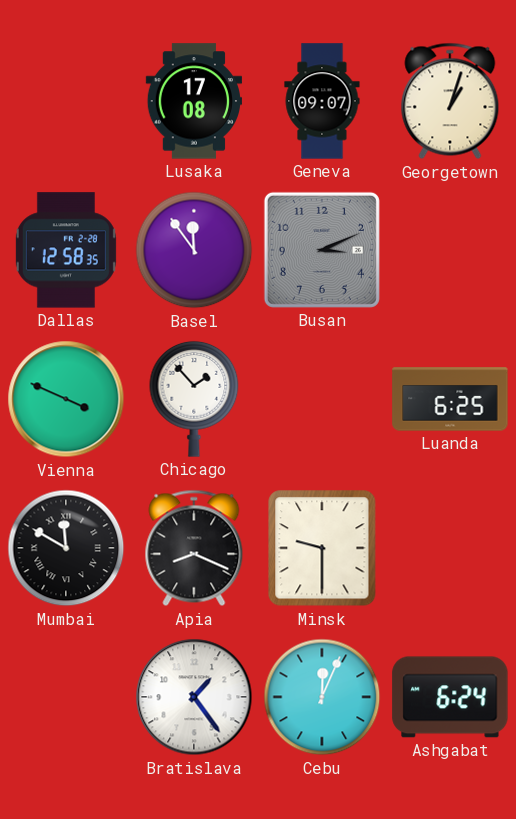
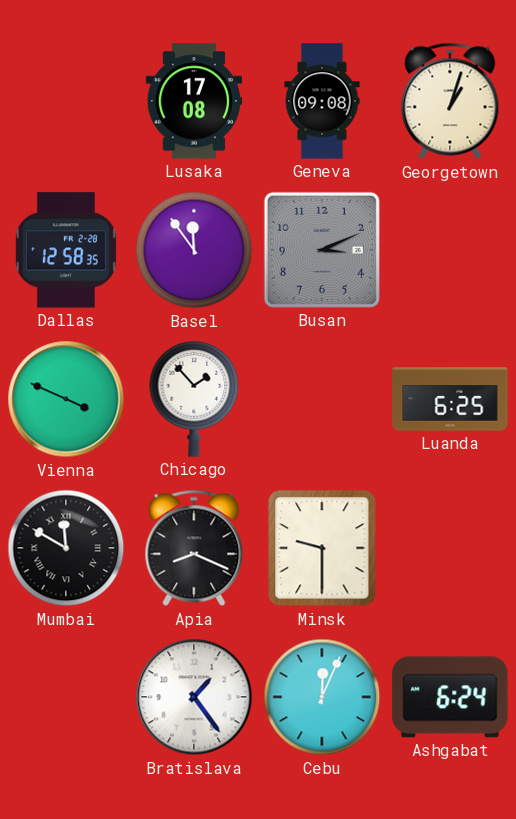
Geneva: 09:07 -> 09:08
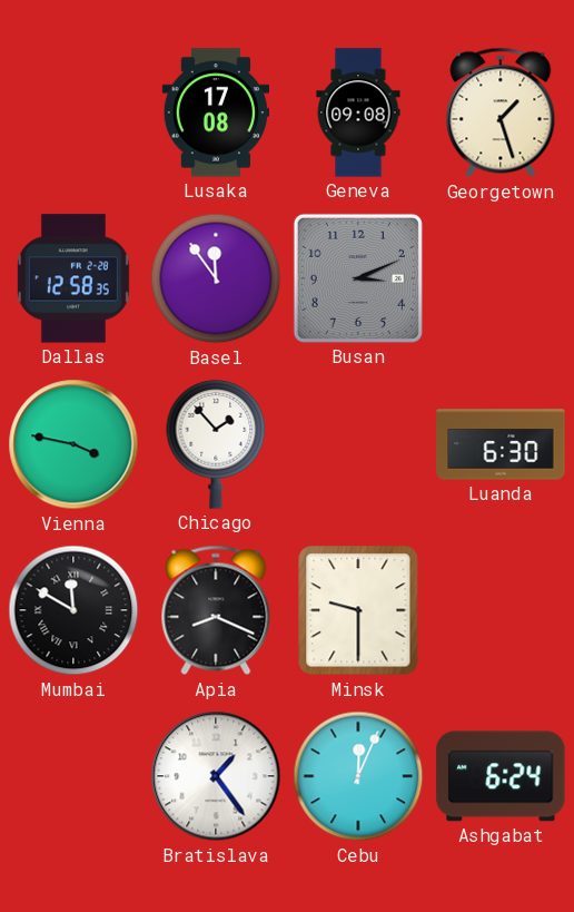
Georgetown: 1:03 -> 1:27
Vienna: 3:49 -> 3:47
Luanda: 6:25 -> 6:30
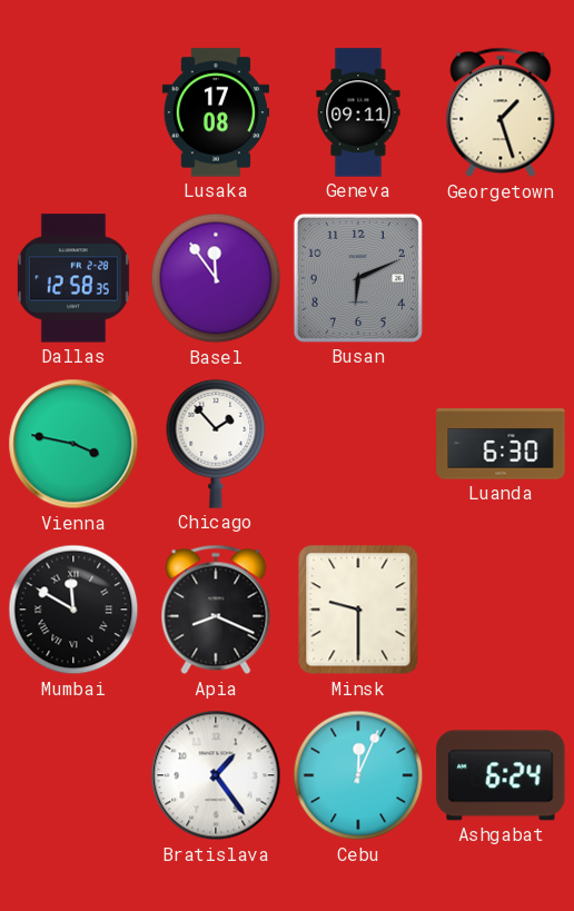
Geneva: 09:08 -> 09:11
Busan: 3:11 -> 6:11
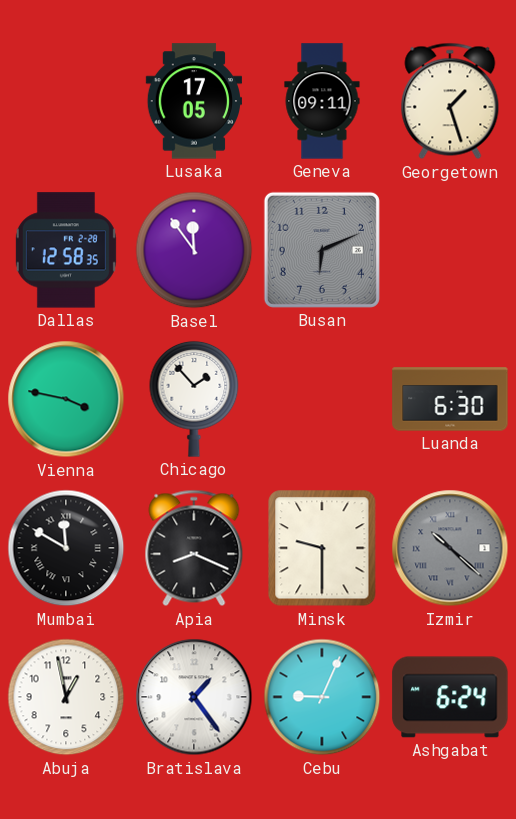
Lusaka: 17:08 -> 17:05
Izmir: none -> 10:22
Abuja: none -> 12:58
Cebu: 12:04 -> 9:04
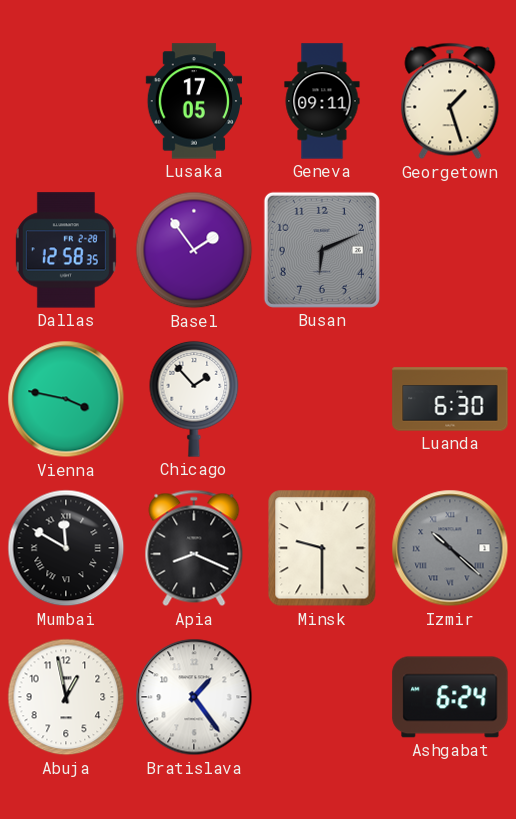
Basel: 11:54 -> 1:54
Cebu: 9:04 -> none
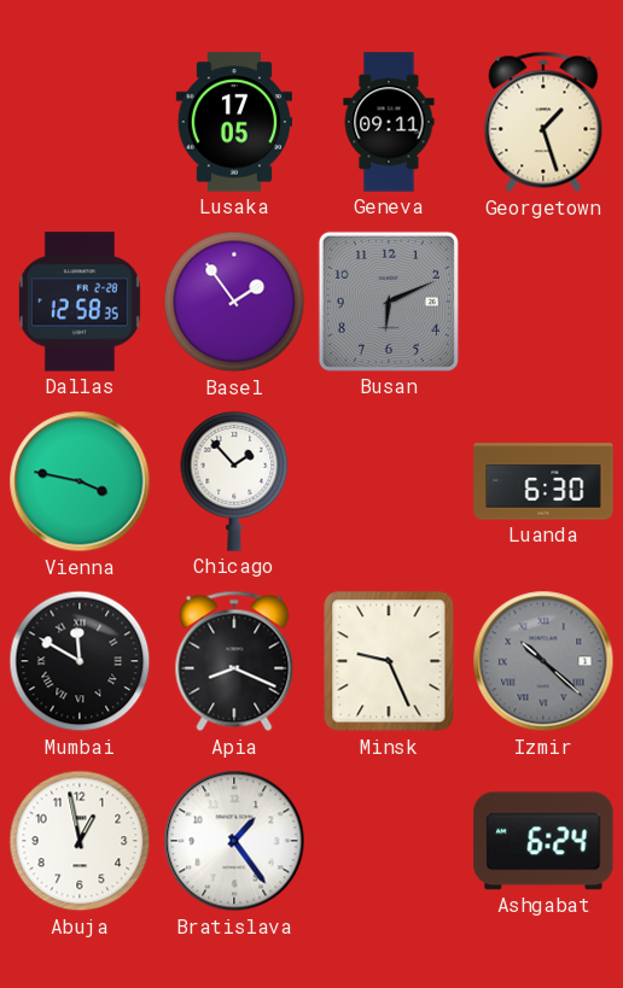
Minsk: 9:30 -> 9:26
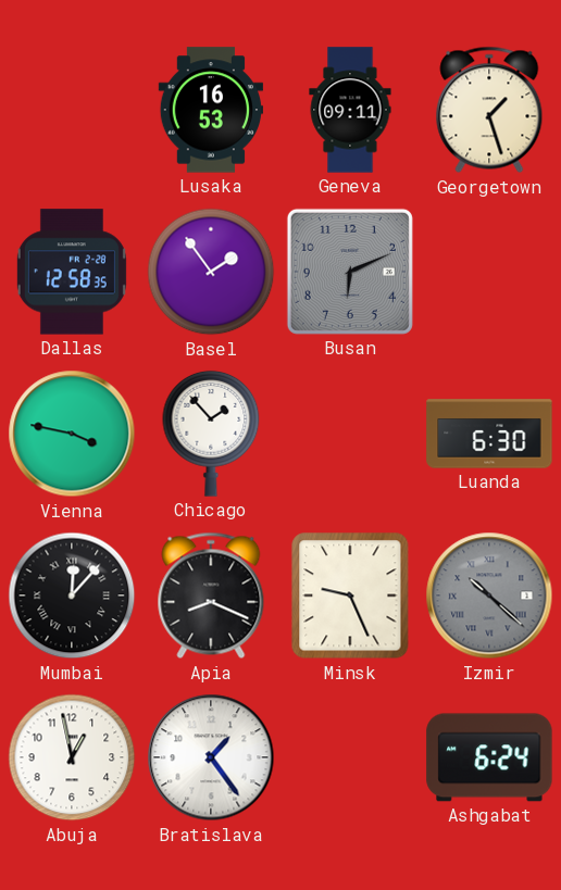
Lusaka: 17:05 -> 16:53
Mumbai: 11:50 -> 12:07
